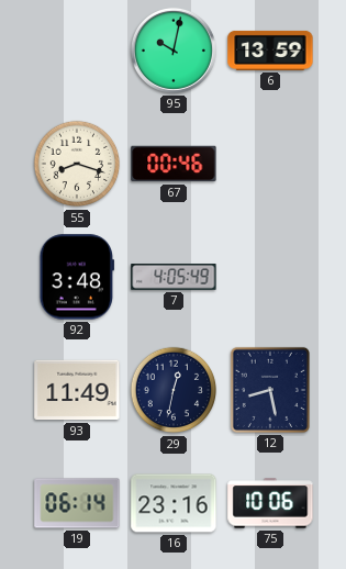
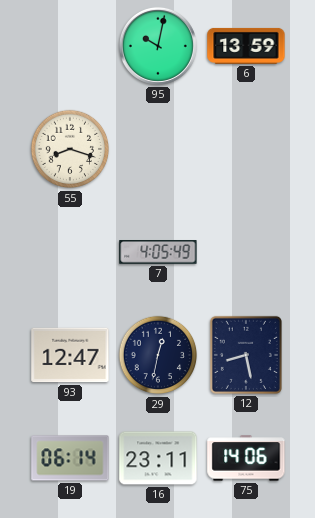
67: 00:46 -> none
92: 3:48 -> none
93: 11:49 -> 12:47
16: 23:16 -> 23:11
75: 10:06 -> 14:06
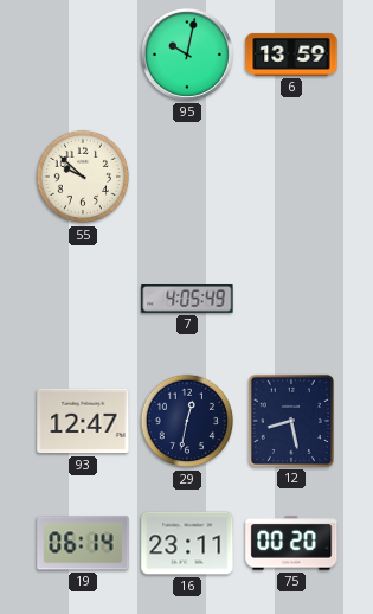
55: 8:18 -> 9:52
75: 14:06 -> 00:20
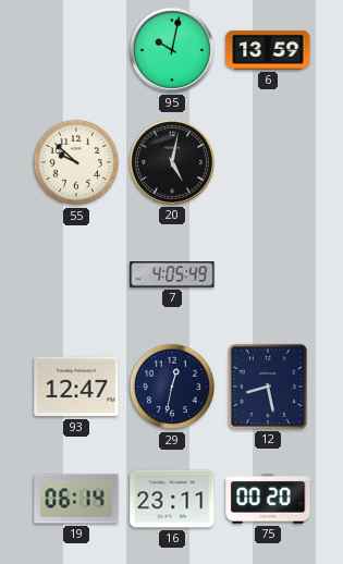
20: none -> 5:02
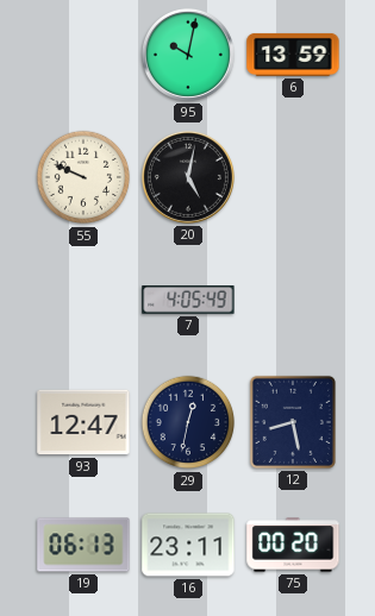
55: 9:52 -> 9:49
19: 06:14 -> 06:13
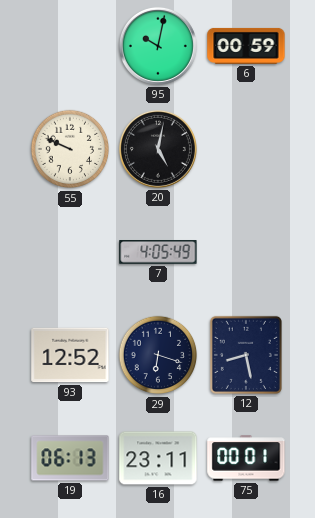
6: 13:59 -> 00:59
93: 12:47 -> 12:52
29: 12:32 -> 6:18
75: 00:20 -> 00:01
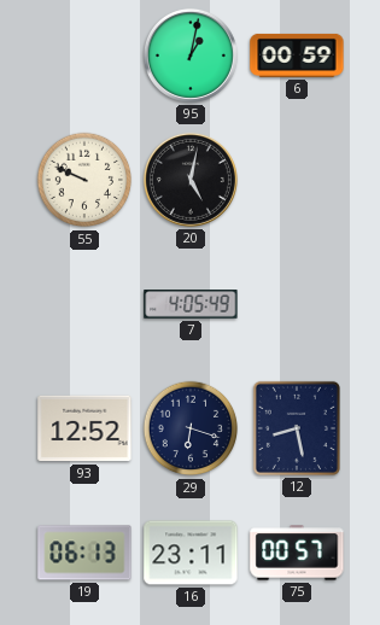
95: 10:02 -> 1:02
75: 00:01 -> 00:57
